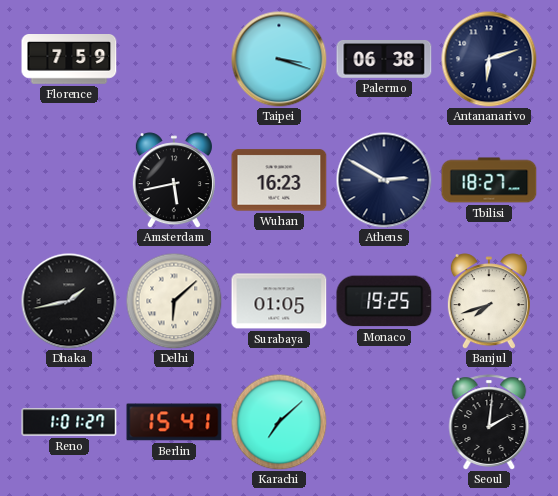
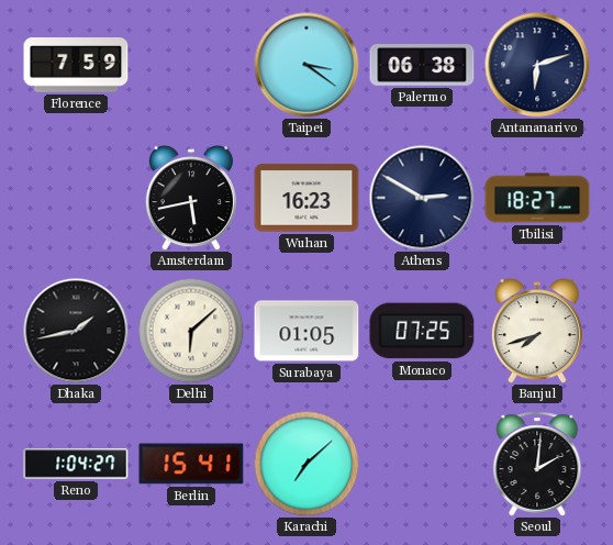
Taipei: 3:18 -> 3:21
Monaco: 19:25 -> 07:25
Reno: 1:01 -> 1:04
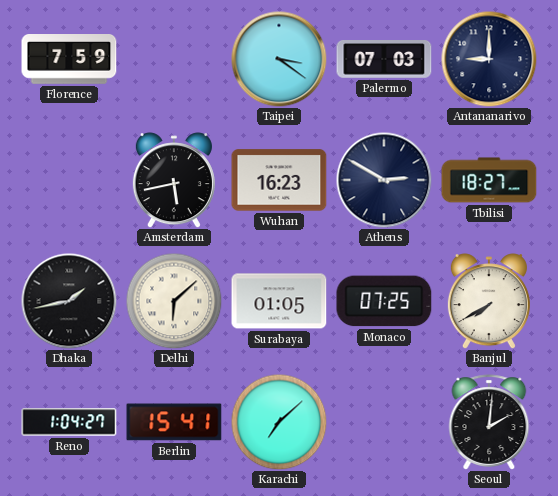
Palermo: 06:38 -> 07:03
Antananarivo: 6:12 -> 9:00
Banjul: 7:42 -> 7:40
